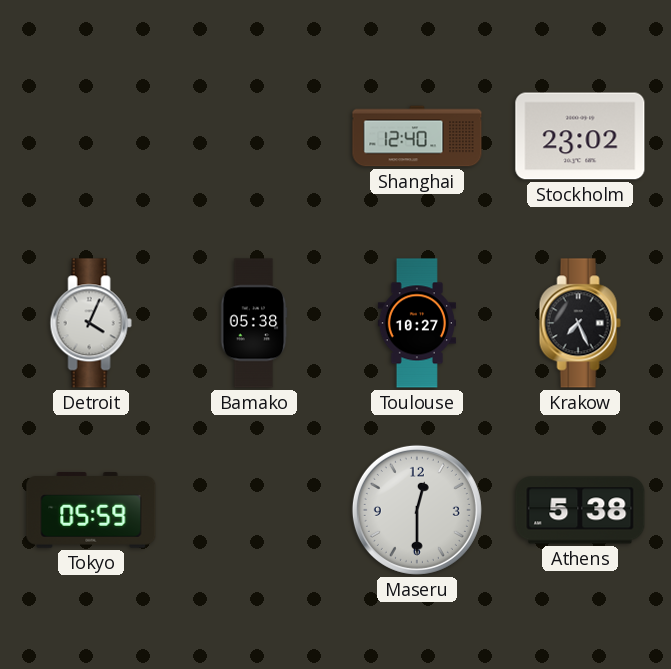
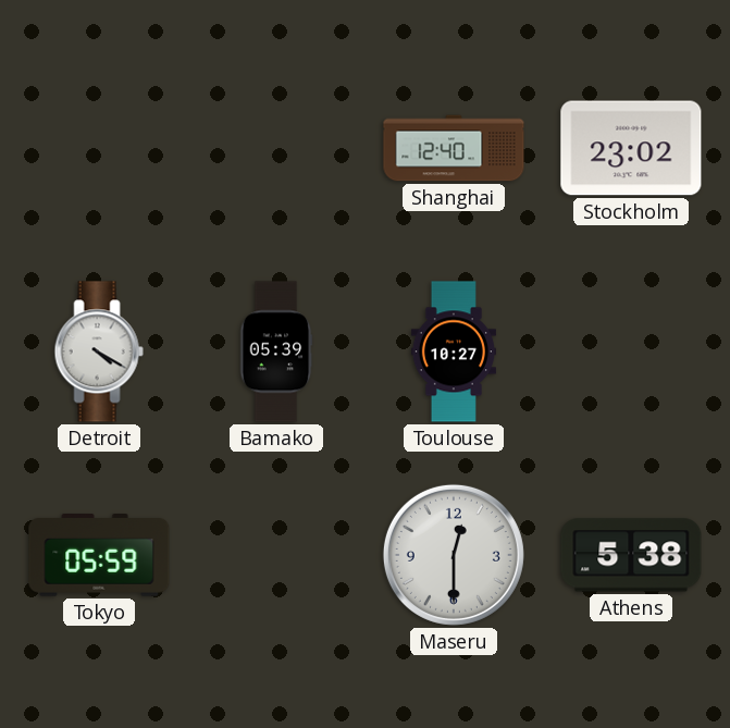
Detroit: 4:04 -> 4:20
Bamako: 05:38 -> 05:39
Krakow: 7:26 -> none
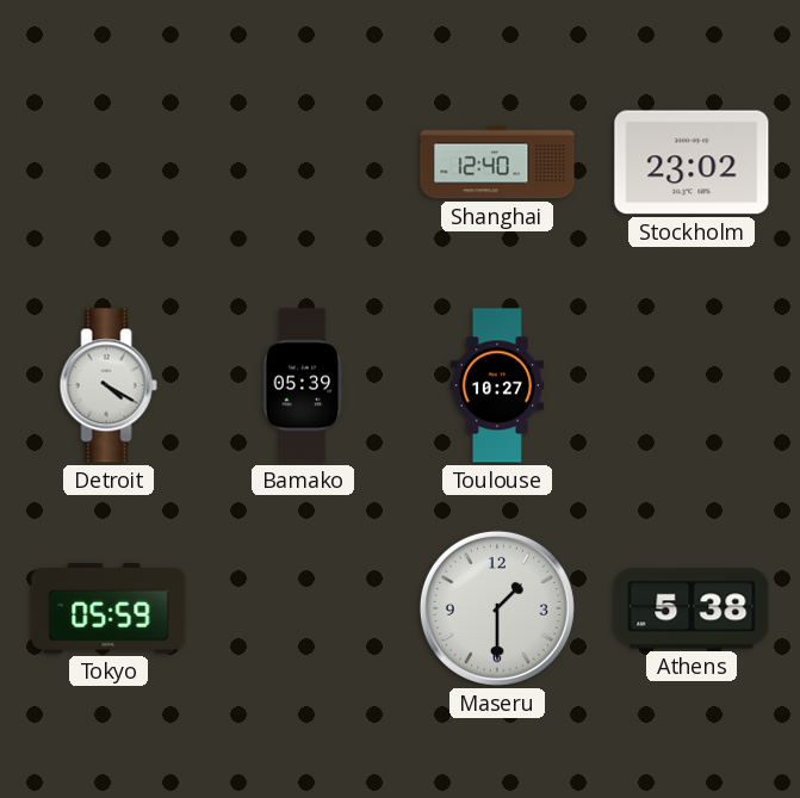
Maseru: 12:30 -> 1:30
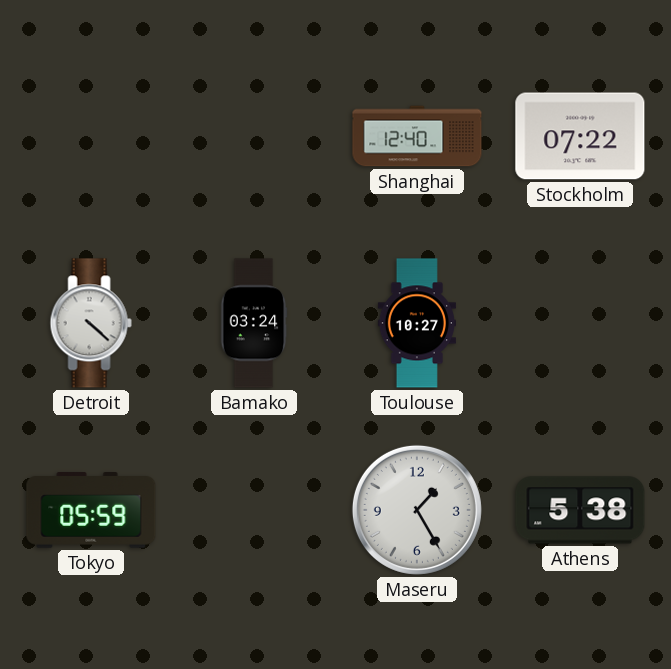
Stockholm: 23:02 -> 07:22
Detroit: 4:20 -> 4:22
Bamako: 05:39 -> 03:24
Maseru: 1:30 -> 1:25
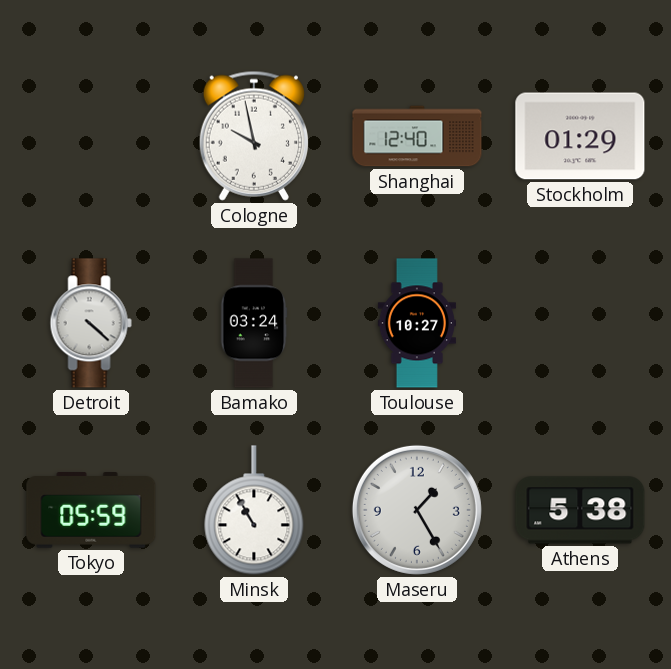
Cologne: none -> 9:58
Stockholm: 07:22 -> 01:29
Minsk: none -> 10:55
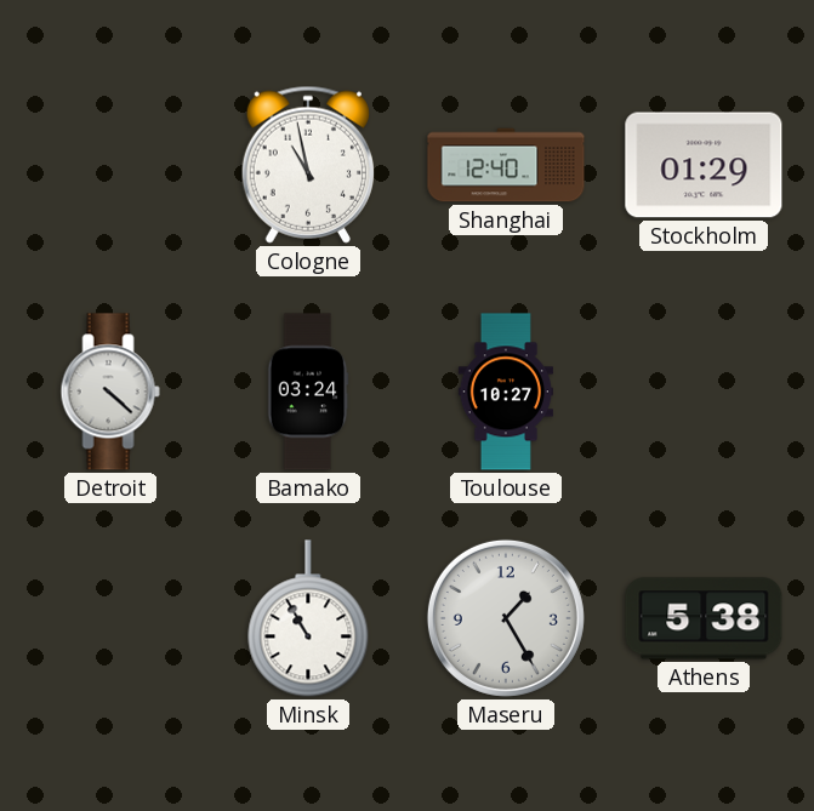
Cologne: 9:58 -> 10:58
Tokyo: 05:59 -> none
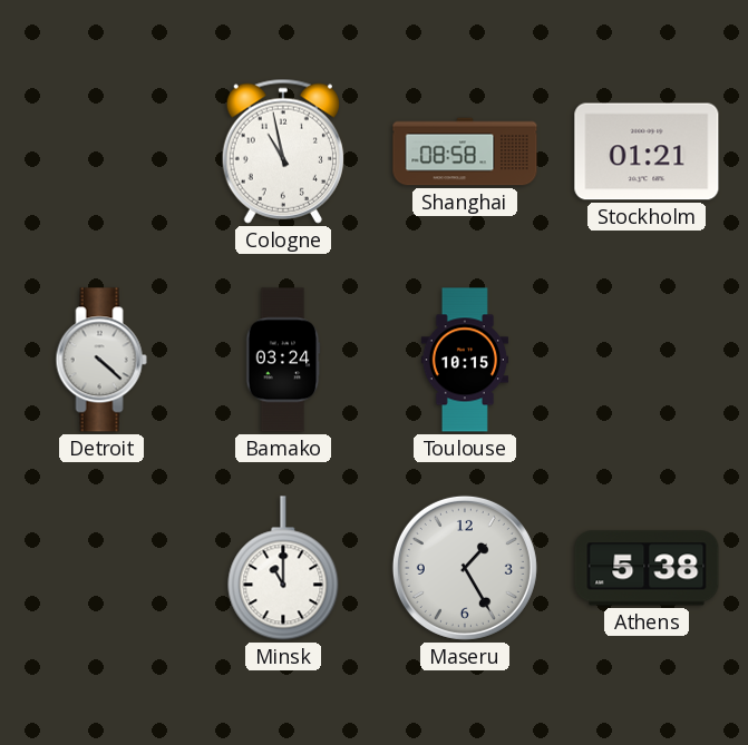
Shanghai: 12:40 -> 08:58
Stockholm: 01:29 -> 01:21
Toulouse: 10:27 -> 10:15
Minsk: 10:55 -> 11:00
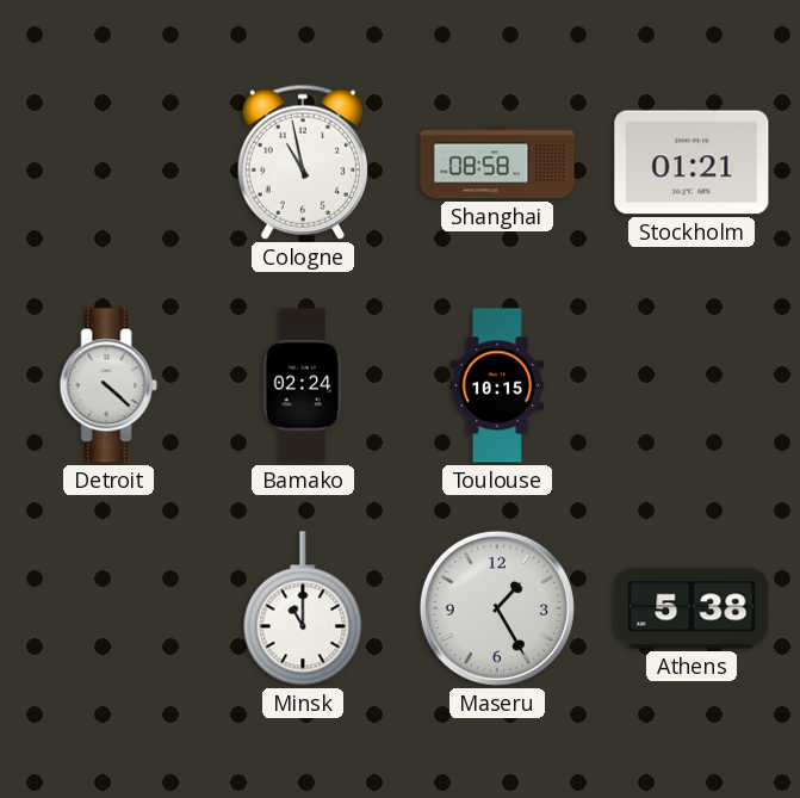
Bamako: 03:24 -> 02:24
